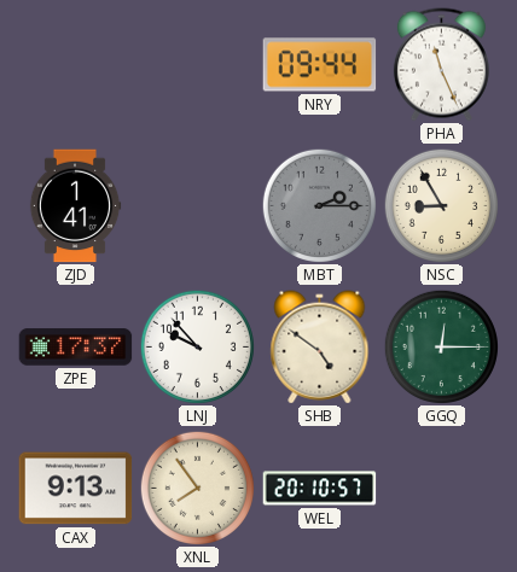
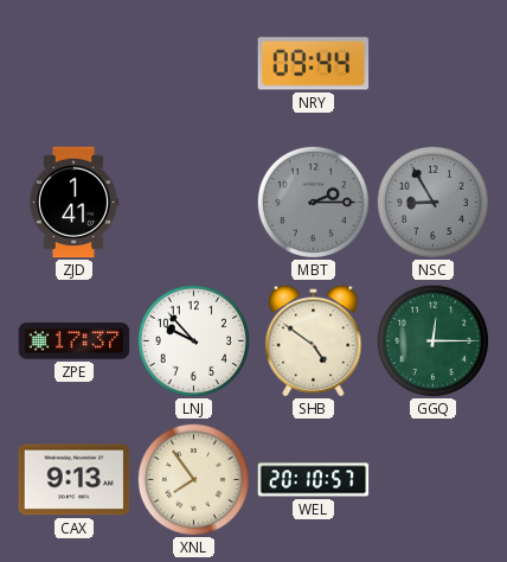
PHA: 11:26 -> none
NSC dial: cream -> grey
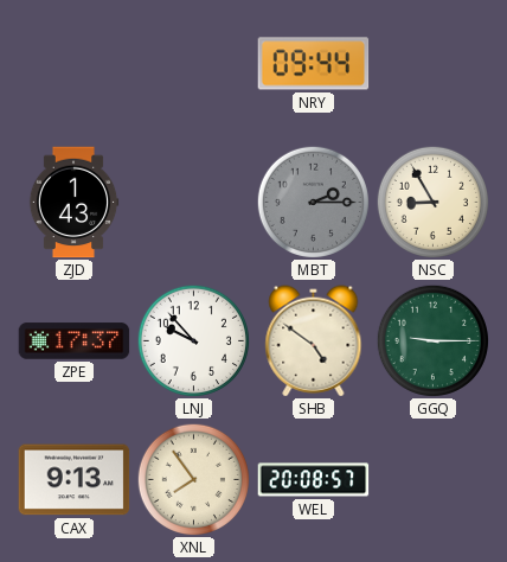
ZJD: 1:41 -> 1:43
NSC dial: grey -> cream
GGQ: 12:15 -> 9:15
WEL: 20:10 -> 20:08
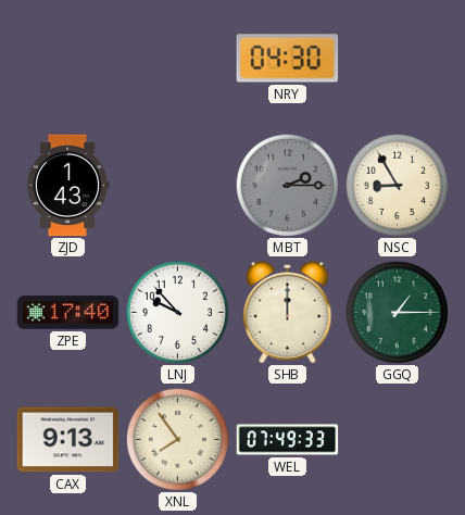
NRY: 09:44 -> 04:30
ZPE: 17:37 -> 17:40
SHB: 4:51 -> 12:00
GGQ: 9:15 -> 1:15
WEL: 20:08 -> 07:49
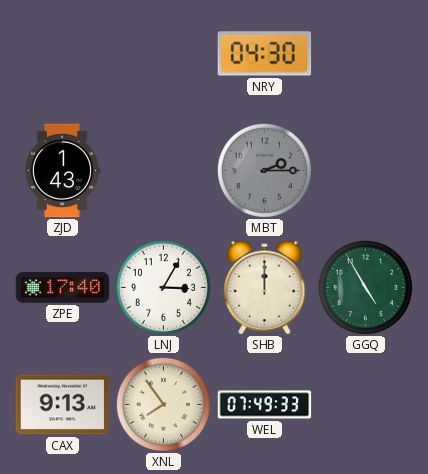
NSC: 8:55 -> none
LNJ: 9:53 -> 3:05
GGQ: 1:15 -> 4:55
